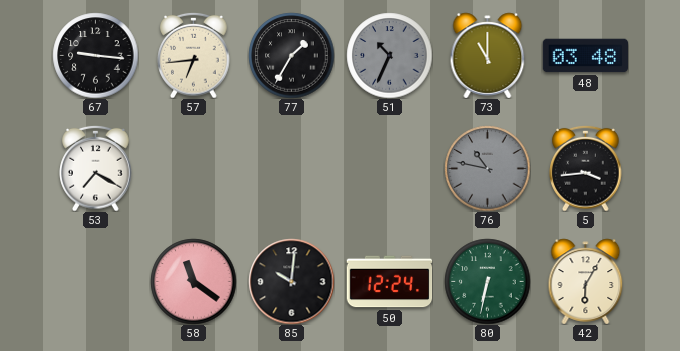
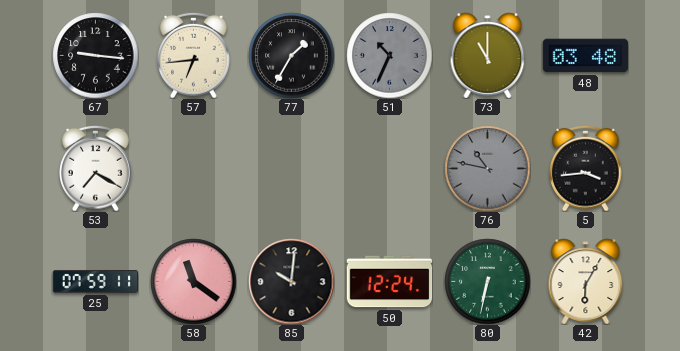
25: none -> 07:59
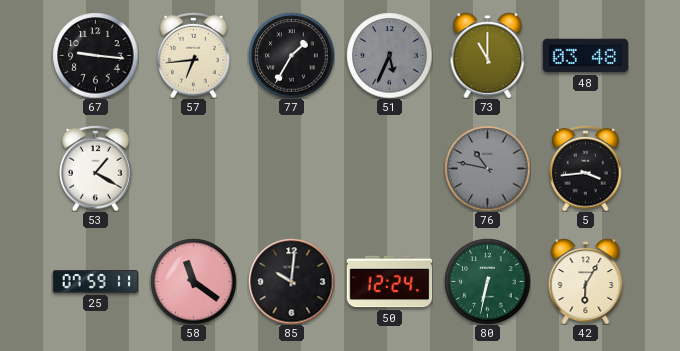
51: 10:34 -> 5:34
53: 7:20 -> 1:20
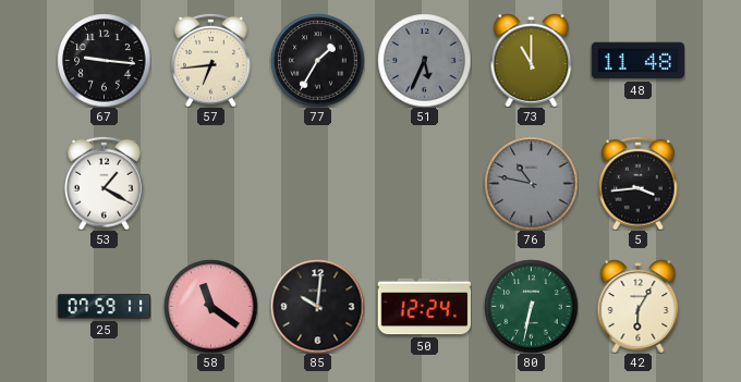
48: 03:48 -> 11:48
